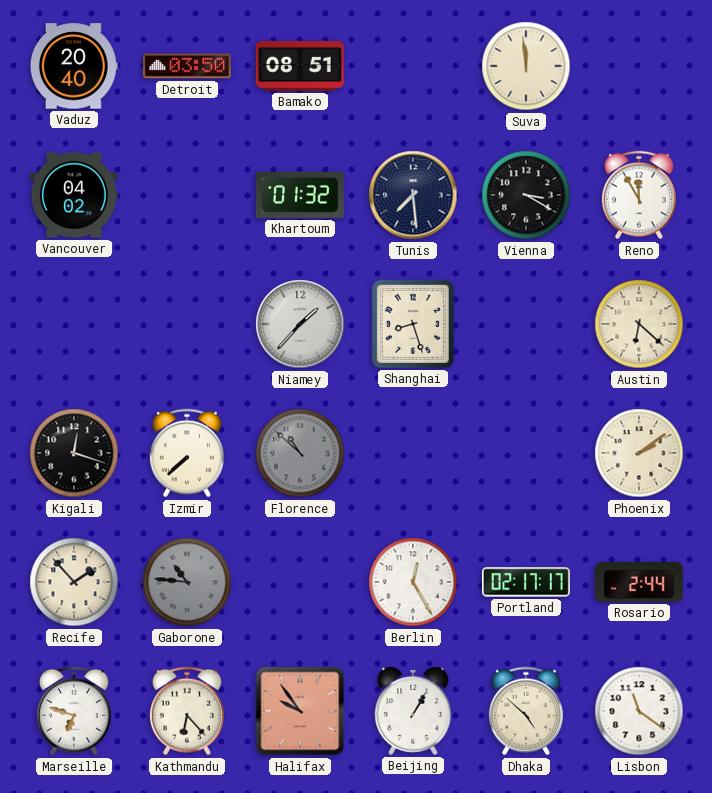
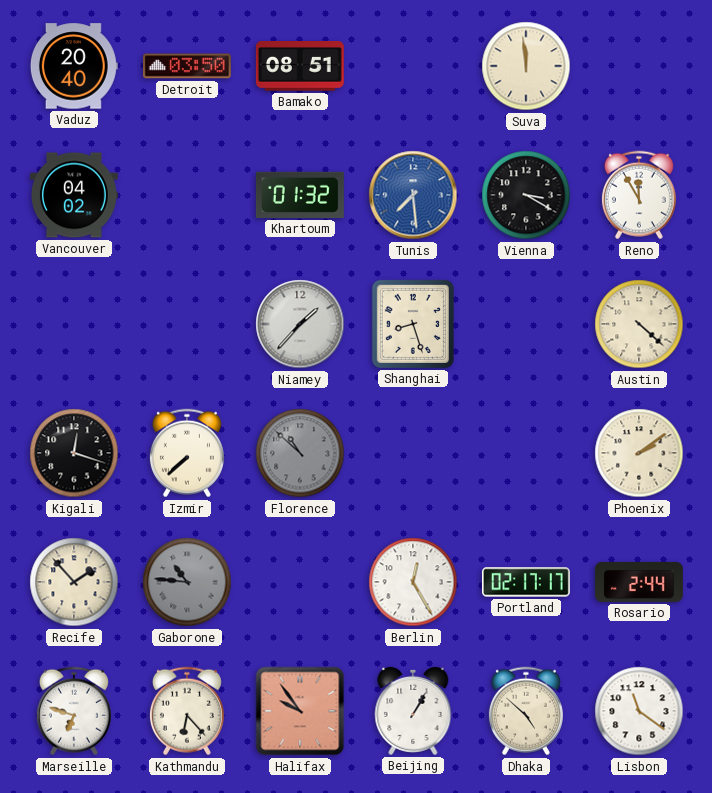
Tunis dial: navy -> blue
Austin: 6:22 -> 4:22
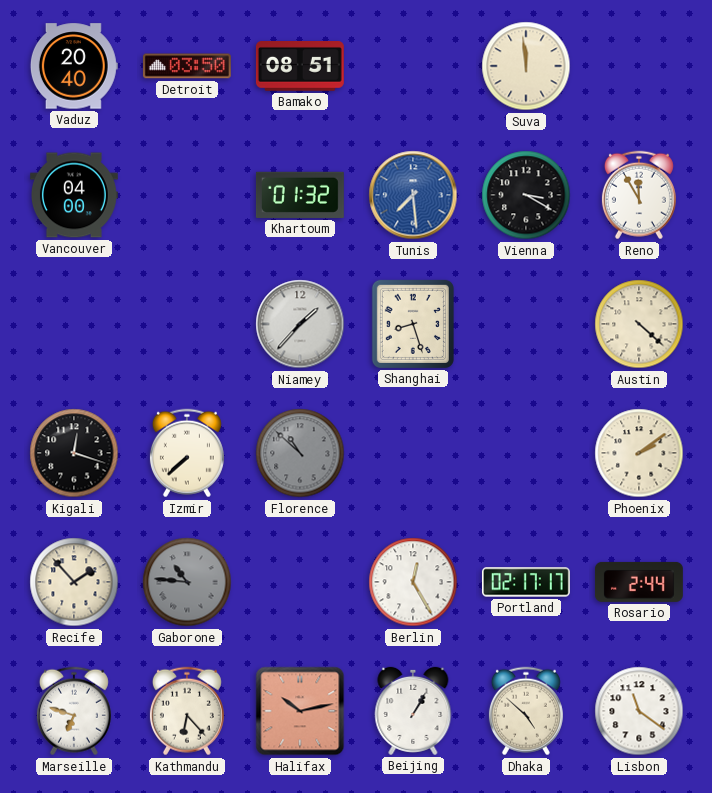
Vancouver: 04:02 -> 04:00
Halifax: 9:54 -> 10:13
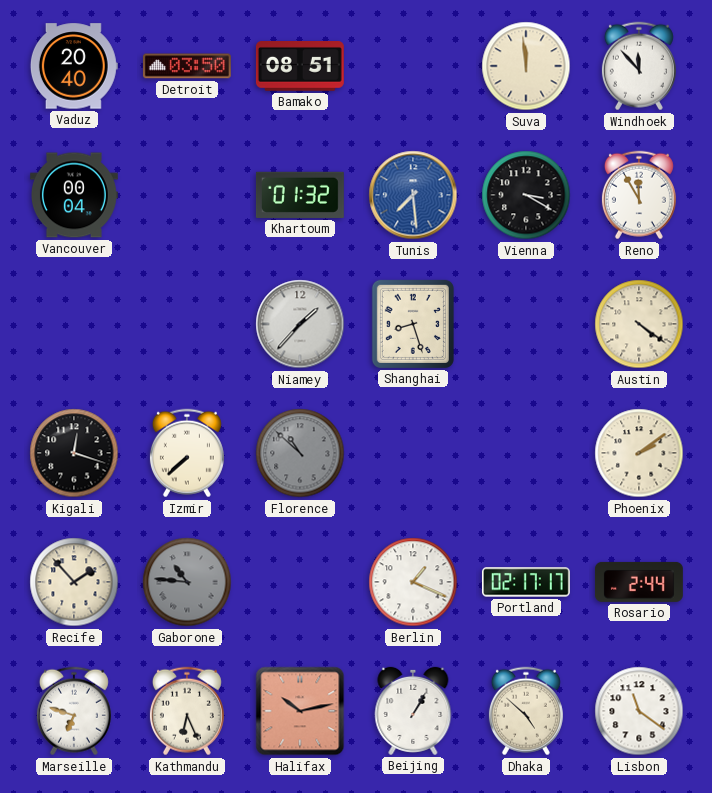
Windhoek: none -> 11:53
Vancouver: 04:00 -> 00:04
Austin: 4:22 -> 4:21
Berlin: 12:25 -> 1:19
Kathmandu: 6:23 -> 6:26
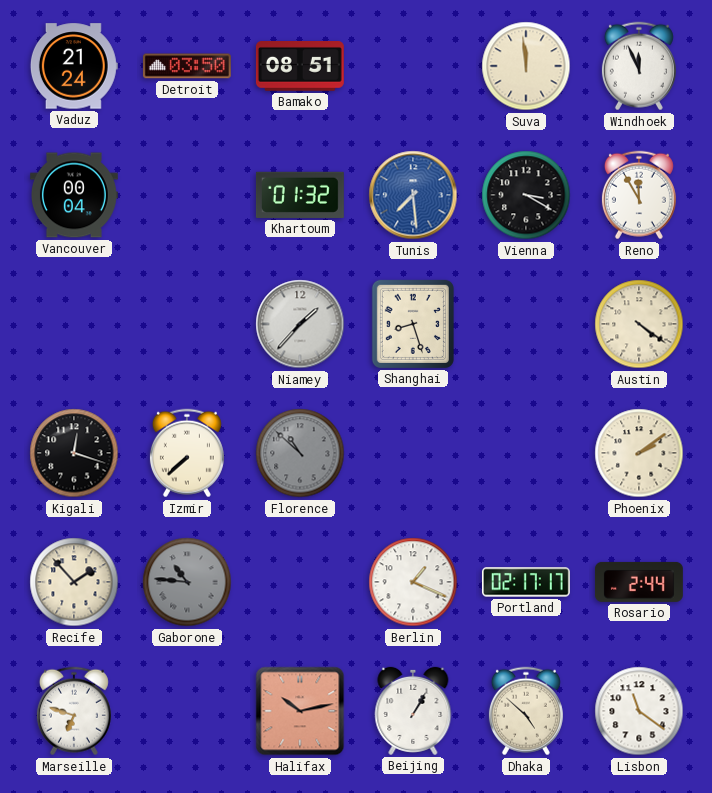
Vaduz: 20:40 -> 21:24
Windhoek: 11:53 -> 11:56
Kathmandu: 6:26 -> none
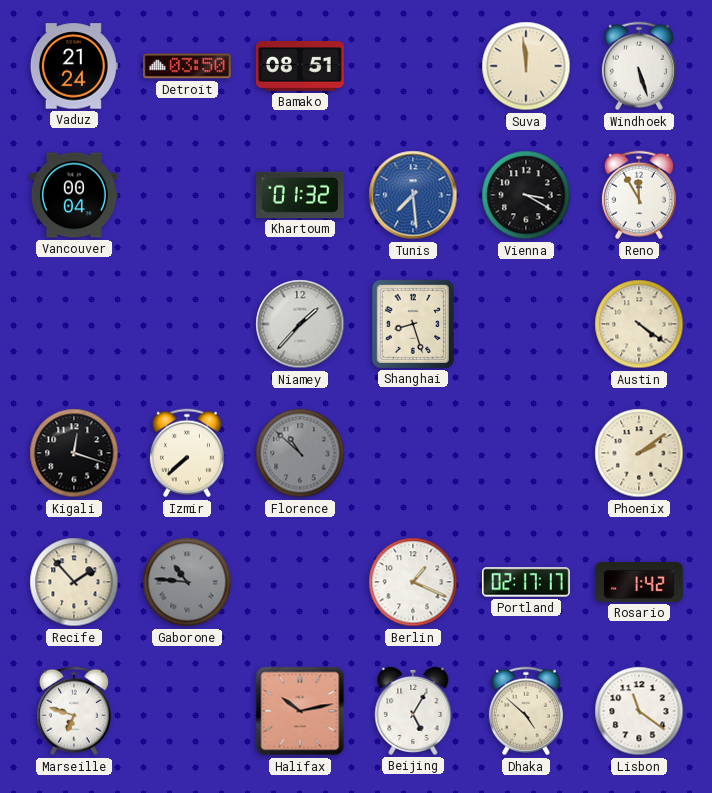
Windhoek: 11:56 -> 5:27
Rosario: 2:44 -> 1:42
Beijing: 1:05 -> 5:05
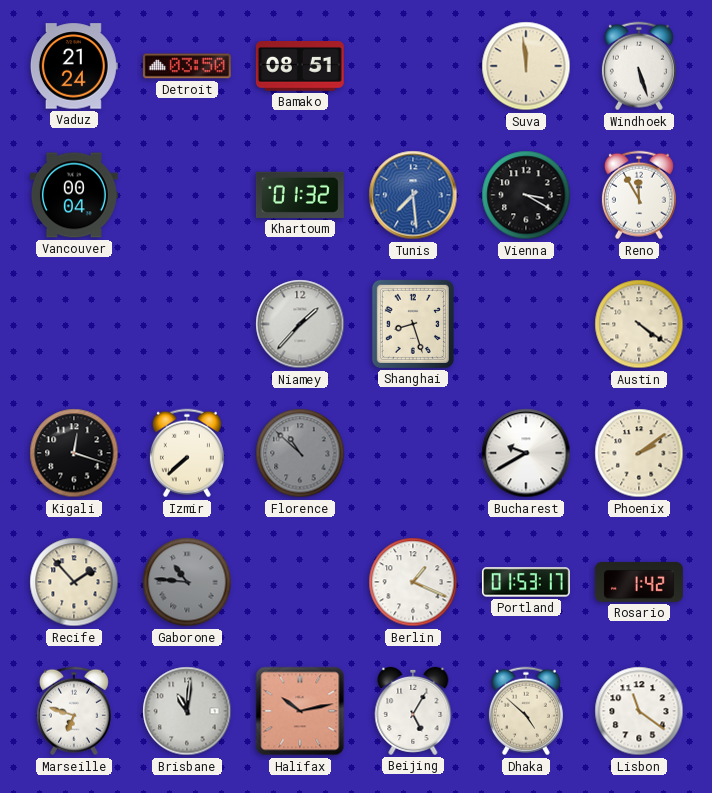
Bucharest: none -> 9:40
Portland: 02:17 -> 01:53
Brisbane: none -> 11:01
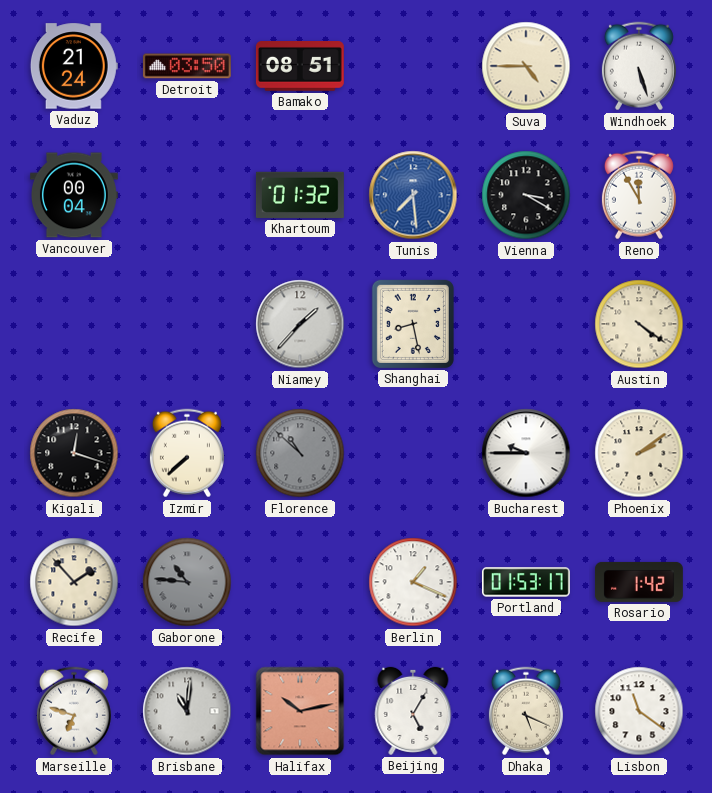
Suva: 11:59 -> 4:45
Shanghai: 8:27 -> 8:28
Bucharest: 9:40 -> 9:45
Dhaka: 4:52 -> 5:19
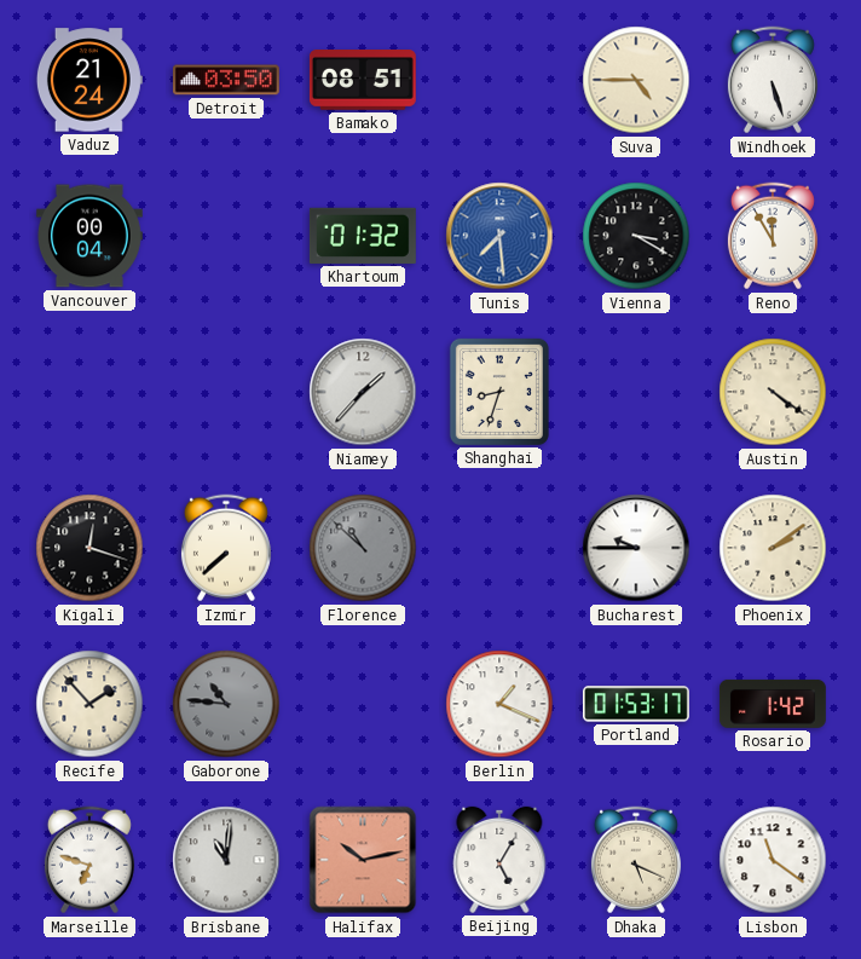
Shanghai: 8:28 -> 8:33
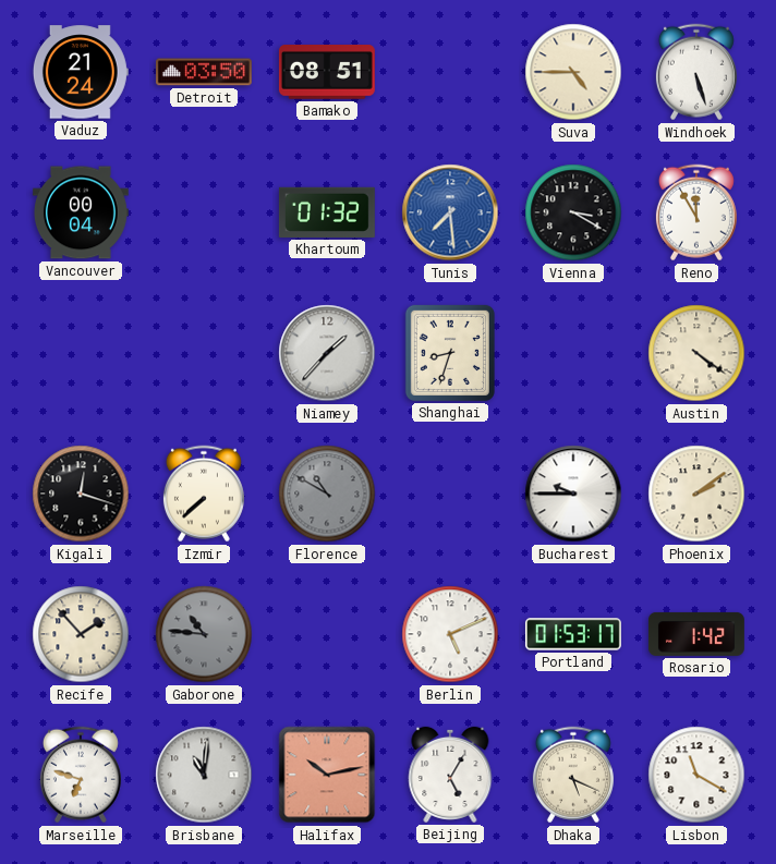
Florence: 10:52 -> 10:50
Berlin: 1:19 -> 5:11
Lisbon: 11:21 -> 11:20
